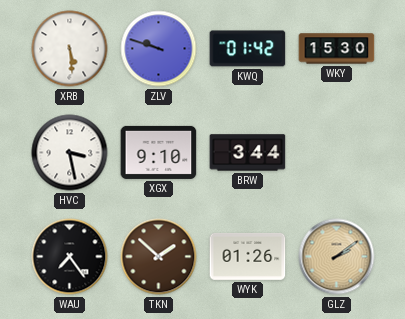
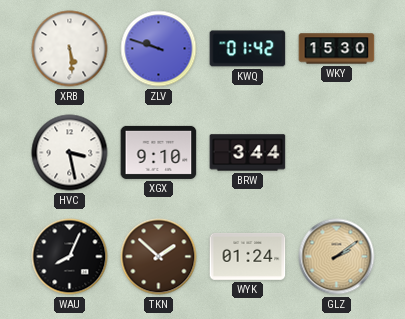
WAU: 7:24 -> 8:04
WYK: 01:26 -> 01:24
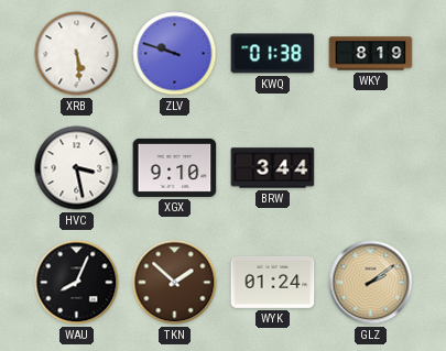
KWQ: 01:42 -> 01:38
WKY: 15:30 -> 8:19
